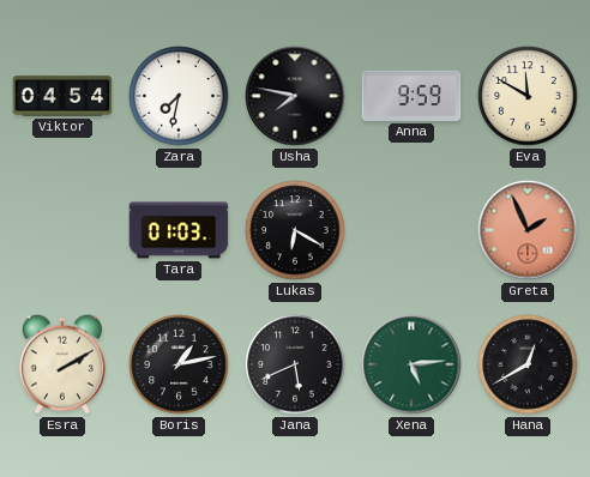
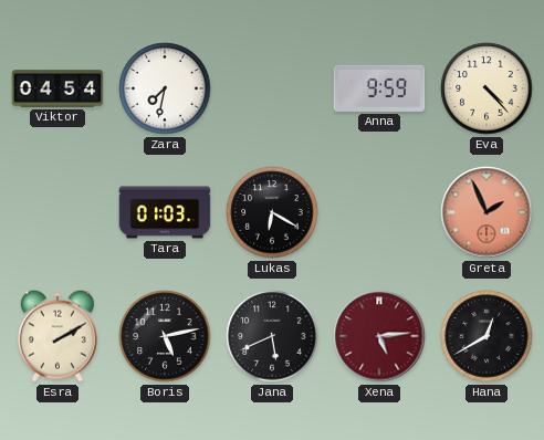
Usha: 7:47 -> none
Eva: 11:50 -> 4:23
Boris: 1:13 -> 5:13
Xena dial: green -> burgundy
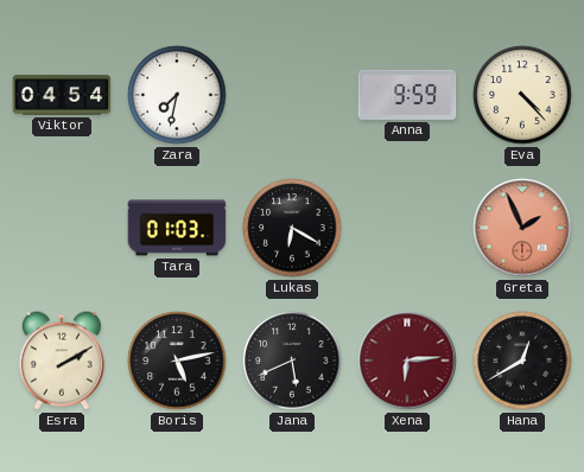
Xena: 5:14 -> 6:14
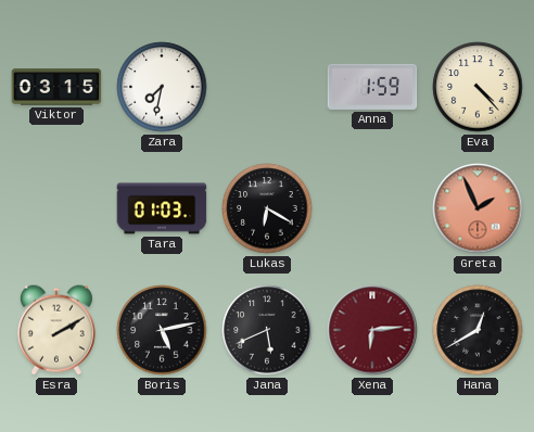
Viktor: 04:54 -> 03:15
Anna: 9:59 -> 1:59
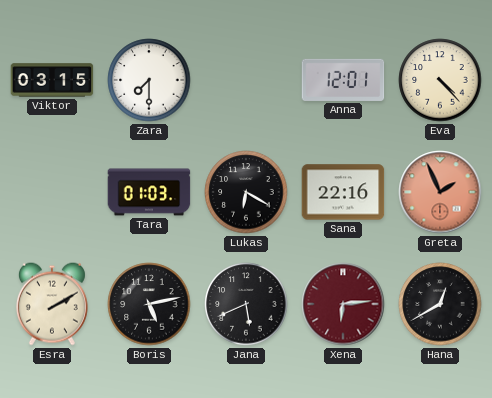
Zara: 7:32 -> 7:30
Anna: 1:59 -> 12:01
Sana: none -> 22:16
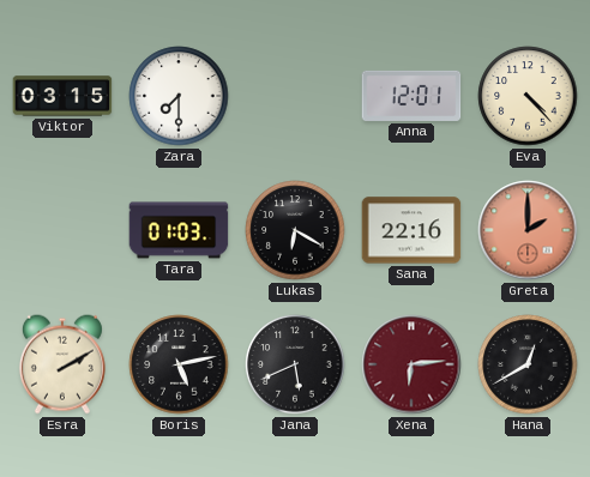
Greta: 1:56 -> 2:00
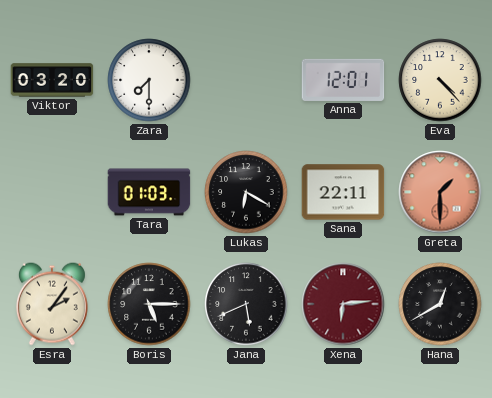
Viktor: 03:15 -> 03:20
Sana: 22:16 -> 22:11
Greta: 2:00 -> 1:30
Esra: 2:10 -> 2:06
Boris: 5:13 -> 5:15
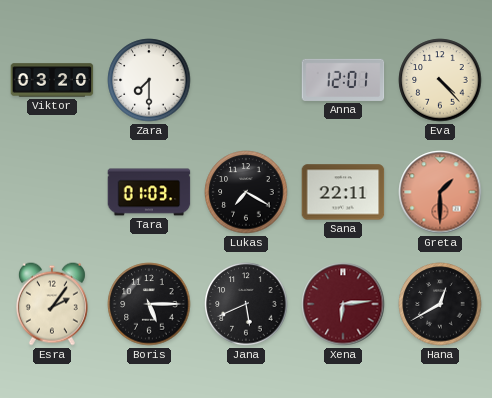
Lukas: 6:20 -> 7:20
